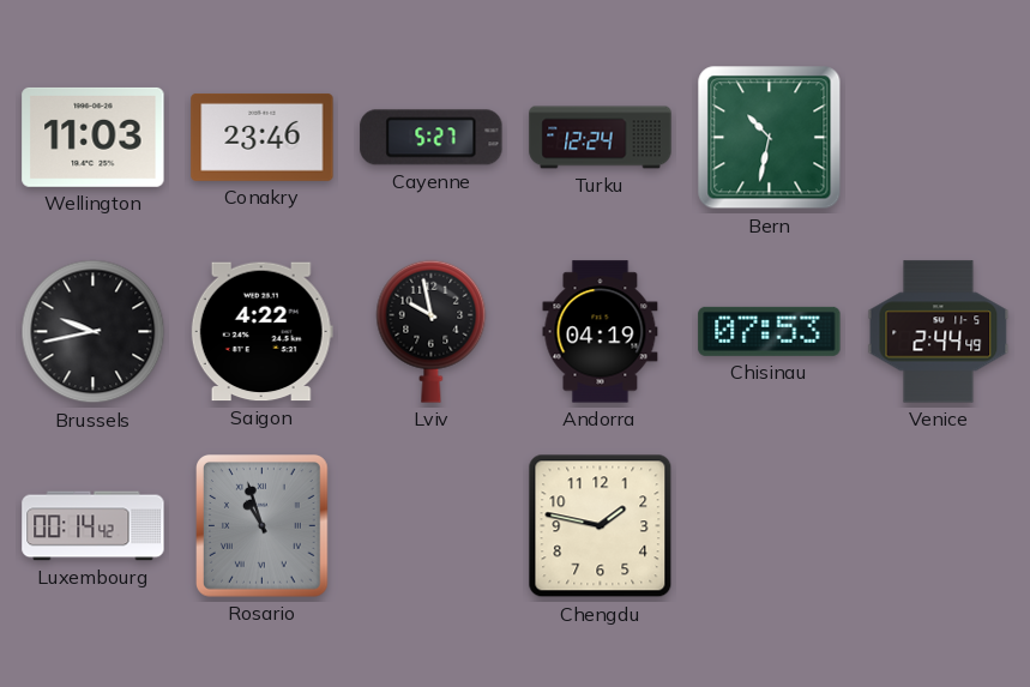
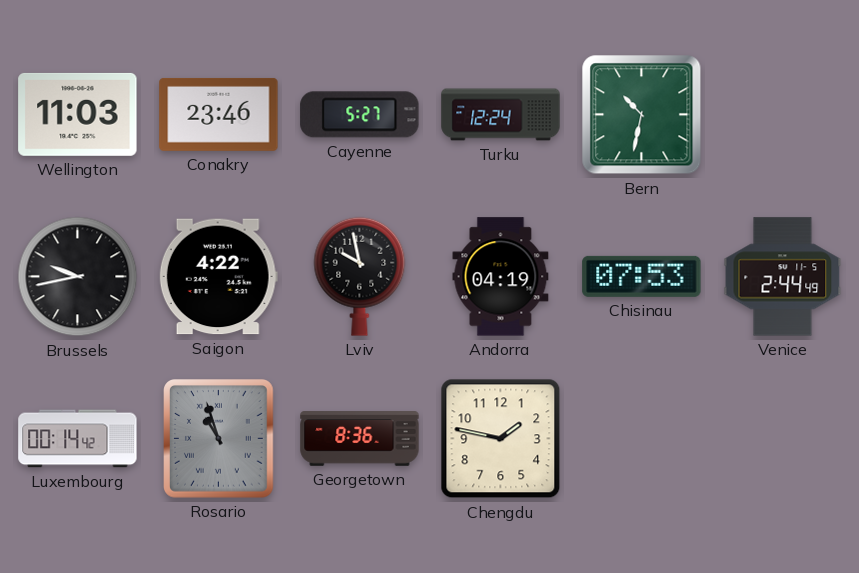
Georgetown: none -> 8:36
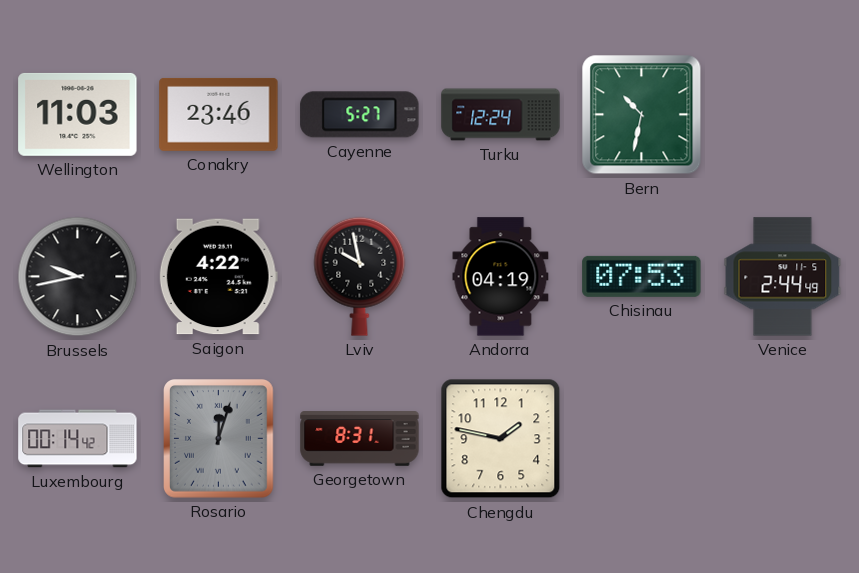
Rosario: 10:57 -> 12:03
Georgetown: 8:36 -> 8:31
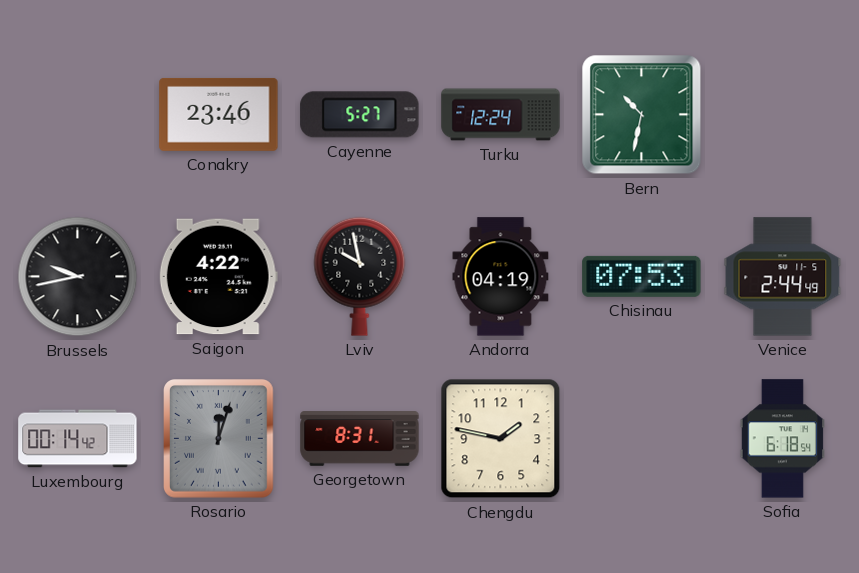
Wellington: 11:03 -> none
Sofia: none -> 6:18
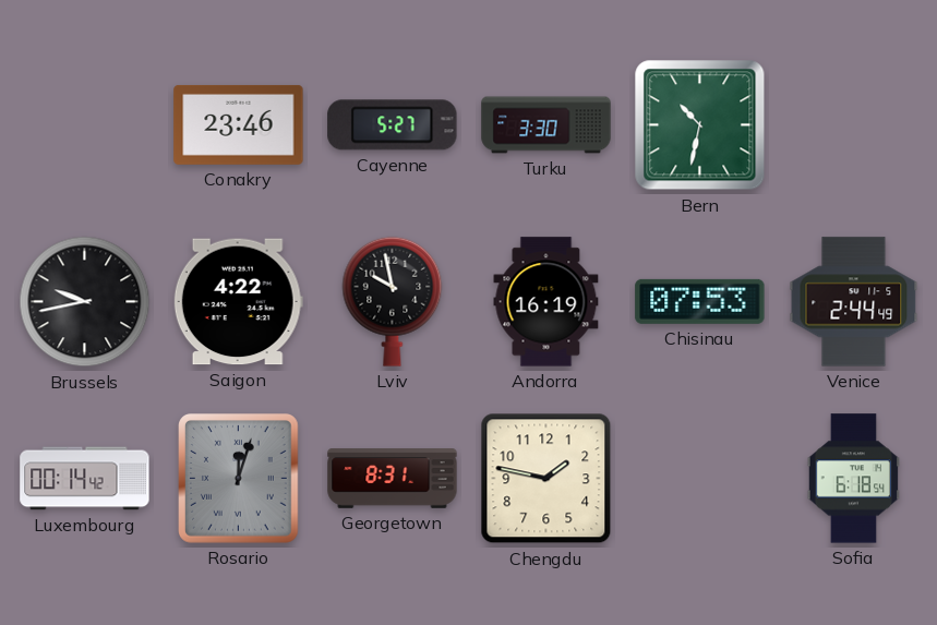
Turku: 12:24 -> 3:30
Andorra: 04:19 -> 16:19
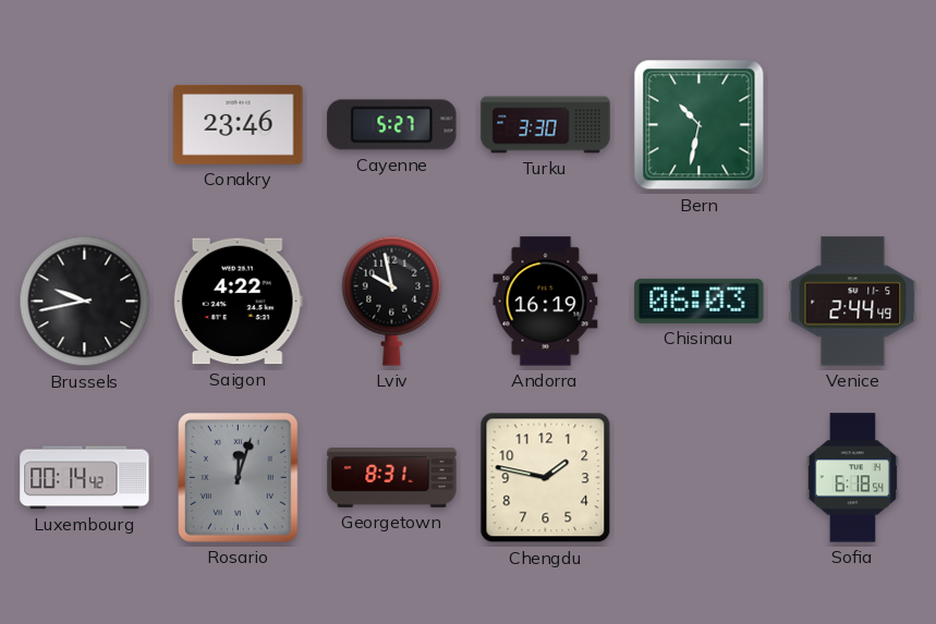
Chisinau: 07:53 -> 06:03
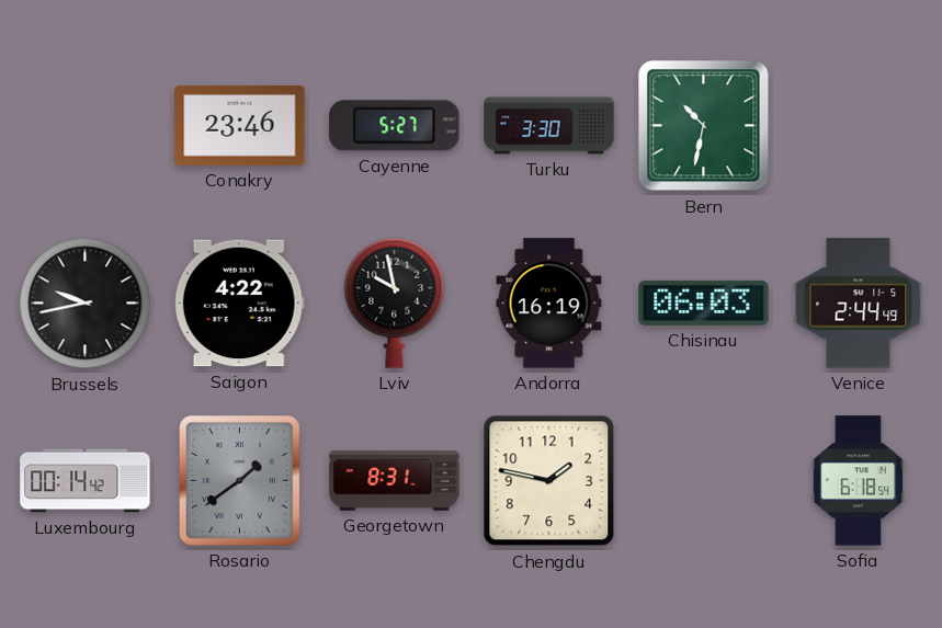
Rosario: 12:03 -> 1:39
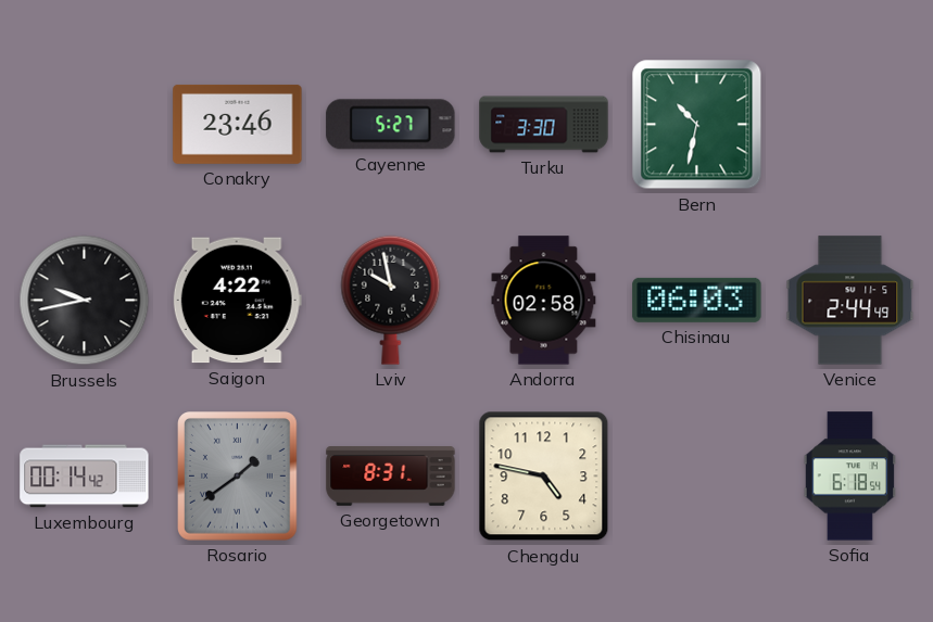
Andorra: 16:19 -> 02:58
Chengdu: 1:47 -> 4:47
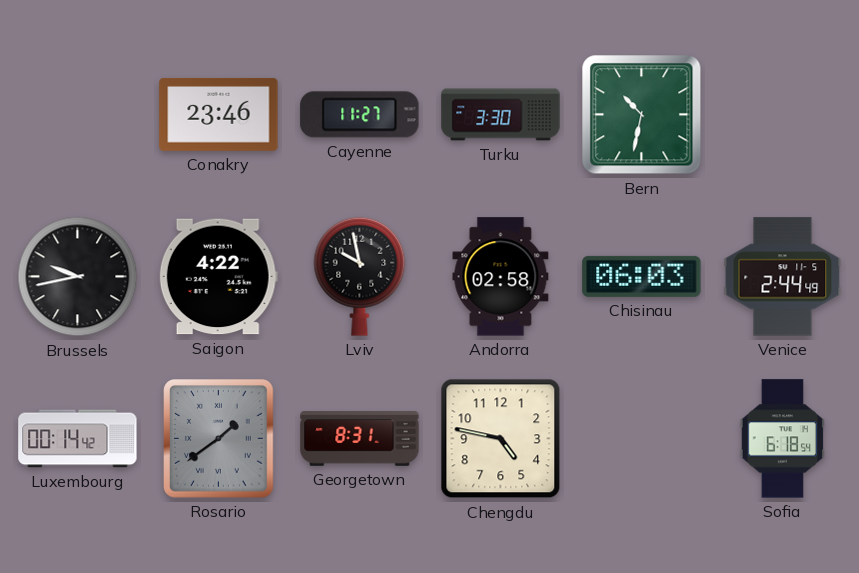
Cayenne: 5:27 -> 11:27
